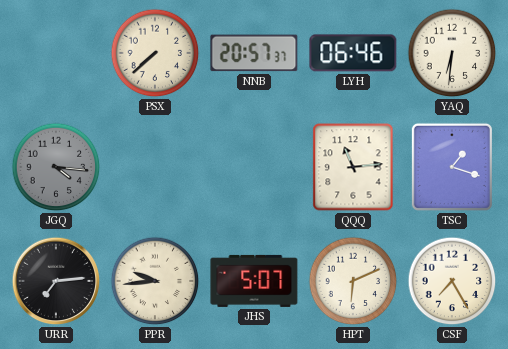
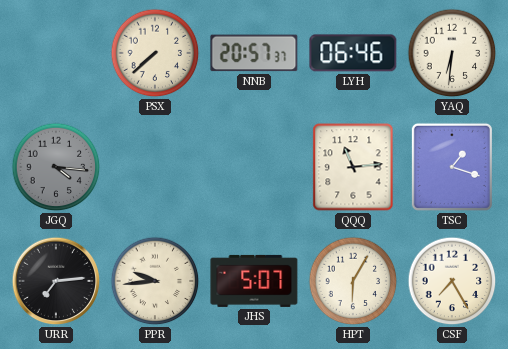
HPT: 6:11 -> 6:05
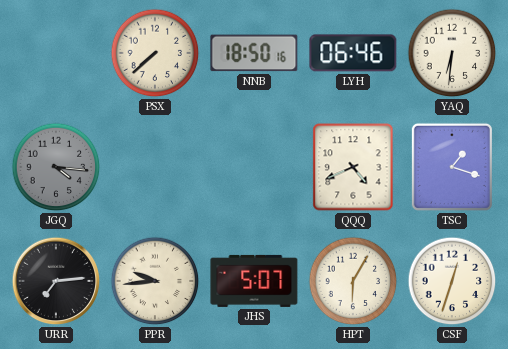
NNB: 20:57 -> 18:50
QQQ: 11:14 -> 4:41
CSF: 7:25 -> 12:33
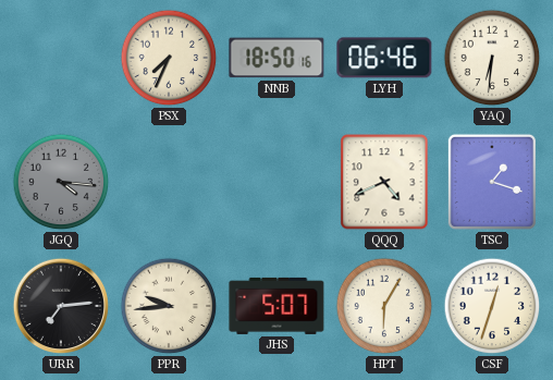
PSX: 7:38 -> 7:34
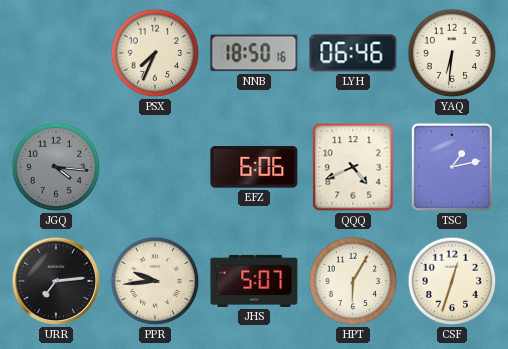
EFZ: none -> 6:06
TSC: 1:18 -> 1:13
